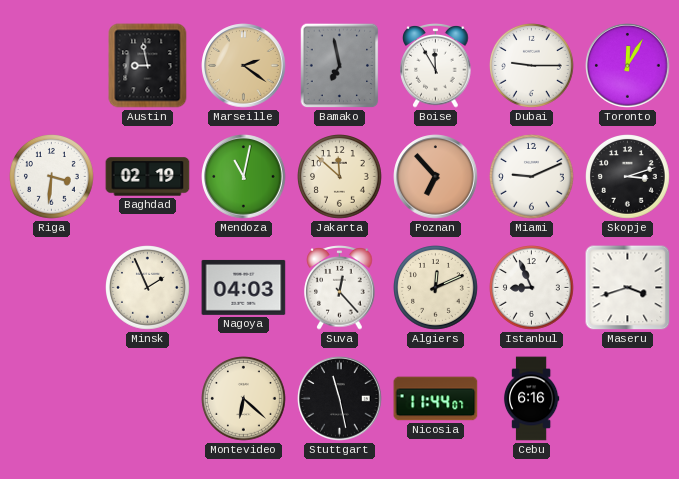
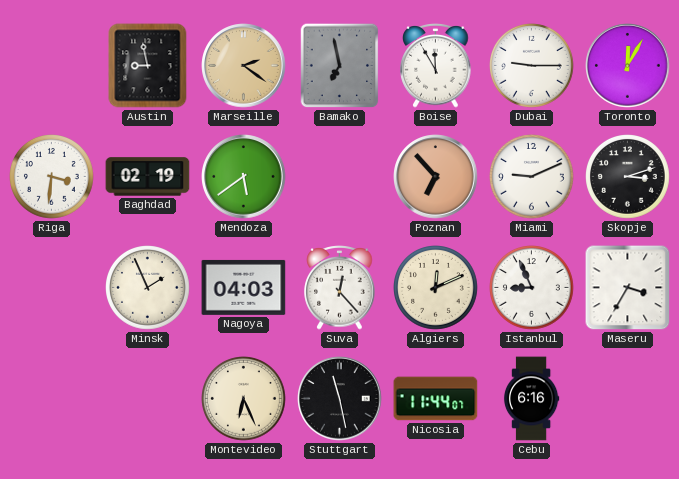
Mendoza: 11:02 -> 5:39
Jakarta: 11:52 -> none
Maseru: 3:42 -> 3:35
Montevideo: 6:22 -> 6:26
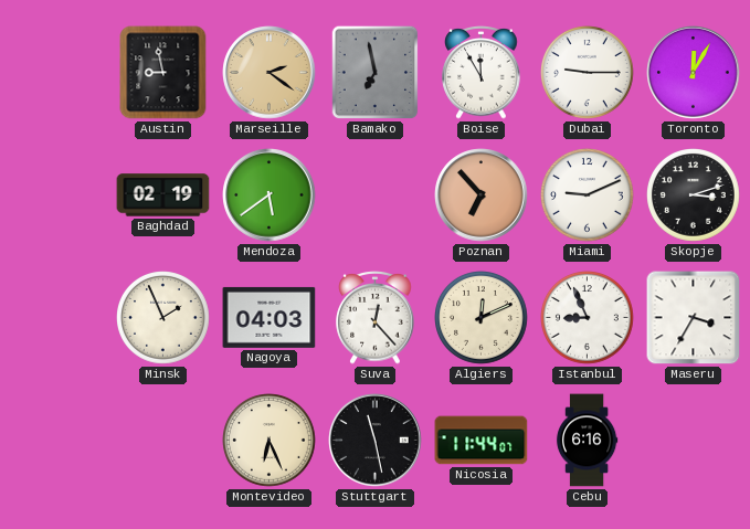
Riga: 3:31 -> none
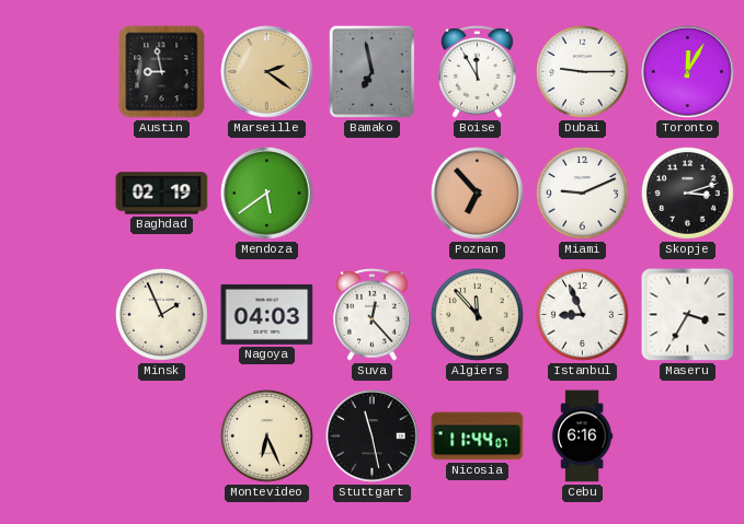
Algiers: 12:11 -> 11:53
